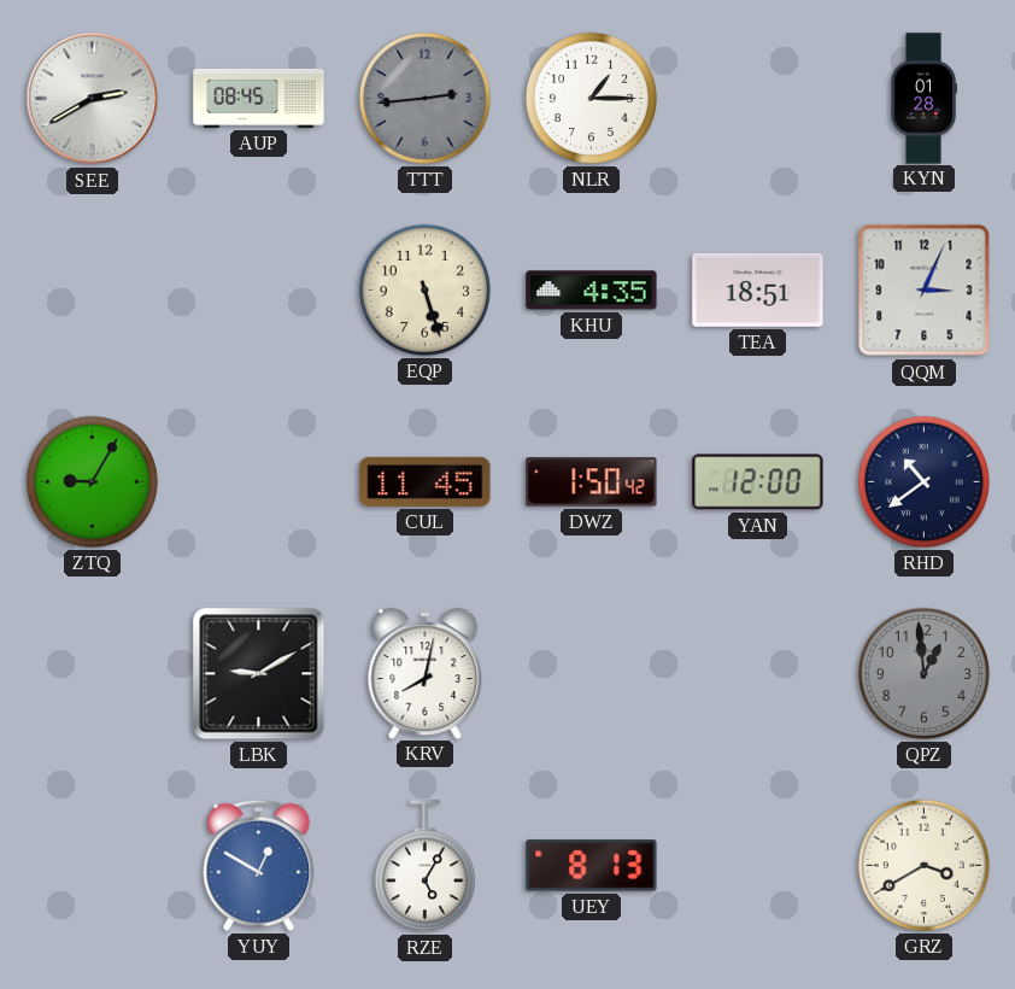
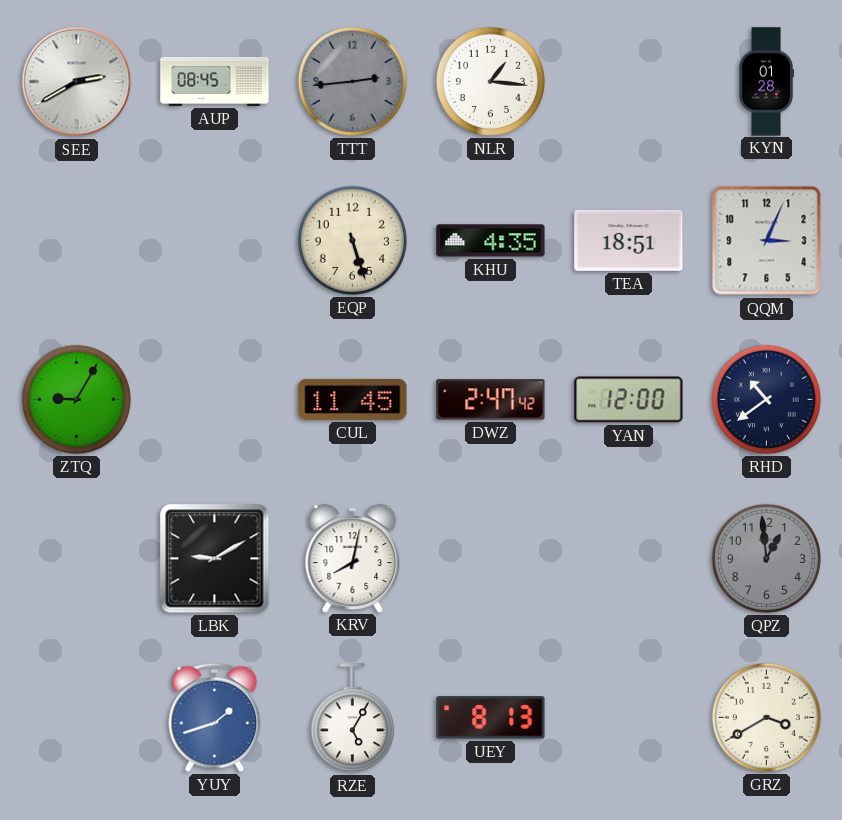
NLR: 1:15 -> 1:16
DWZ: 1:50 -> 2:47
YUY: 12:50 -> 1:42
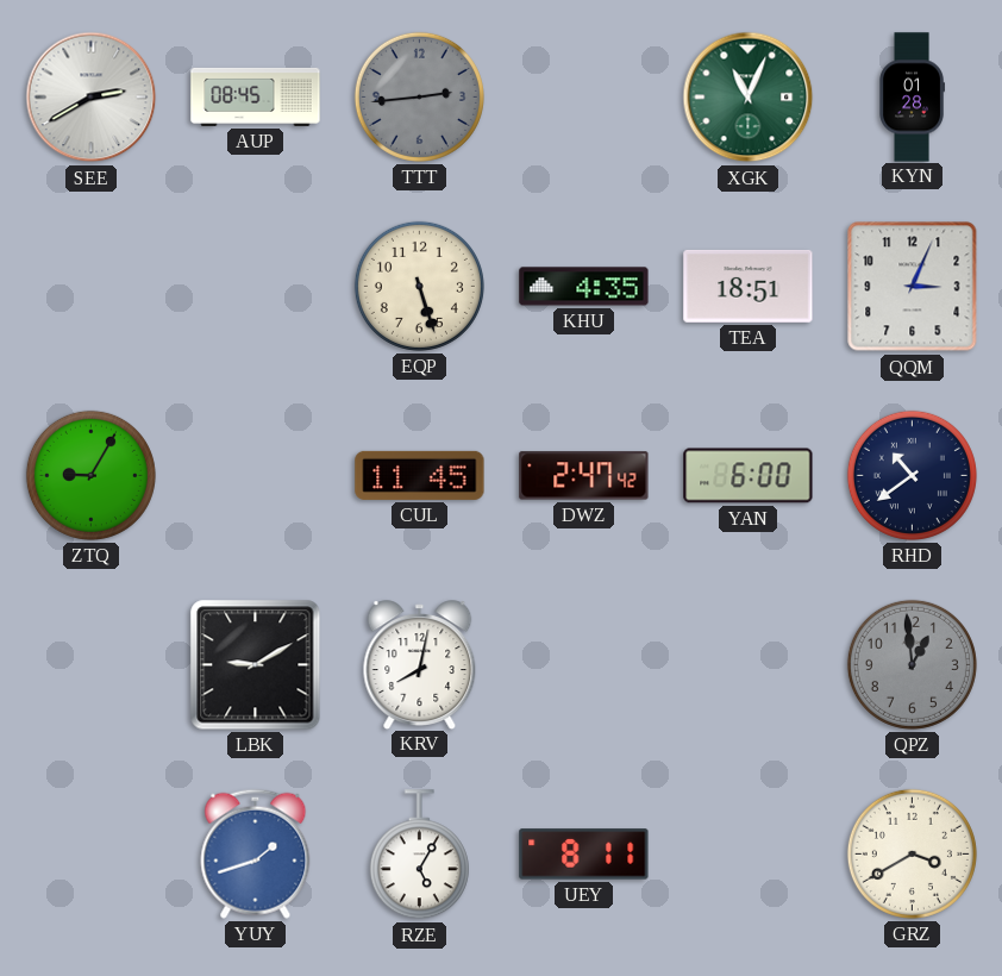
NLR: 1:16 -> none
XGK: none -> 11:04
YAN: 12:00 -> 6:00
UEY: 8:13 -> 8:11
